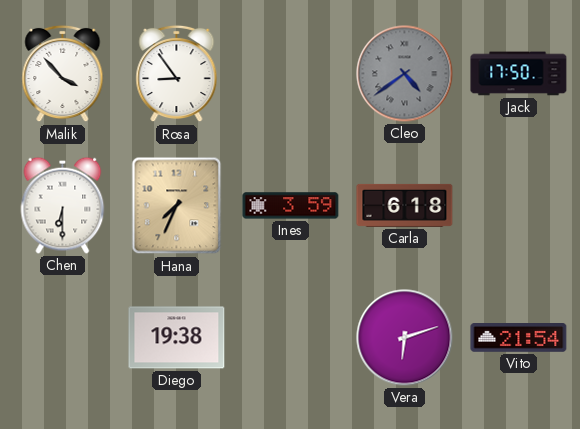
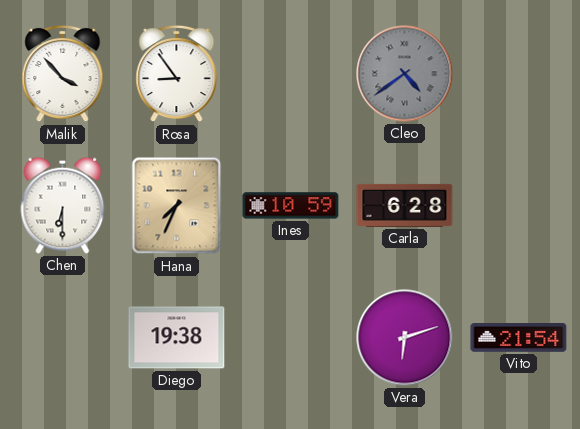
Jack: 17:50 -> none
Ines: 3:59 -> 10:59
Carla: 6:18 -> 6:28
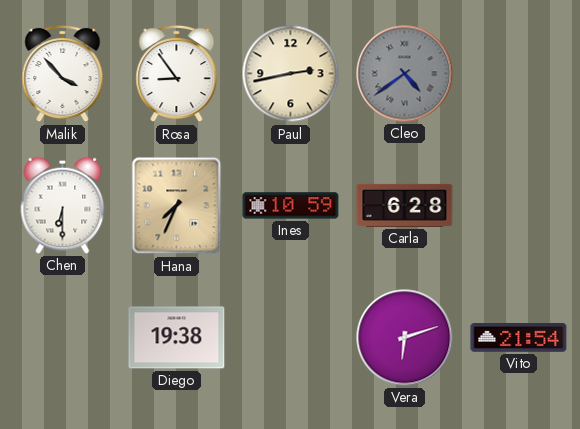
Paul: none -> 2:43
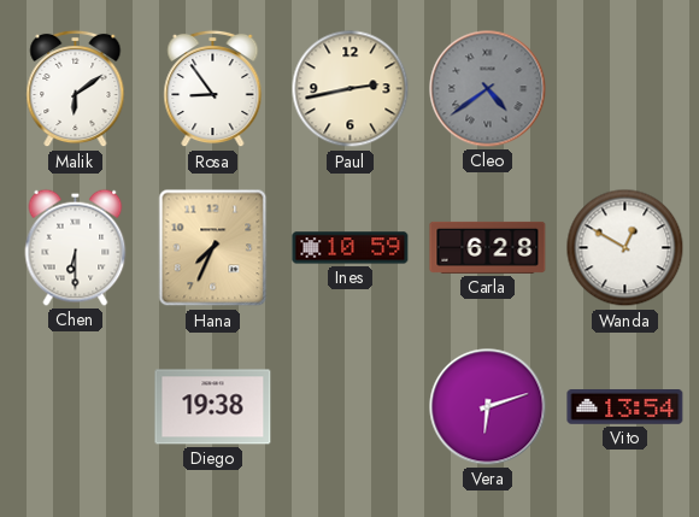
Malik: 3:53 -> 6:09
Wanda: none -> 12:50
Vito: 21:54 -> 13:54
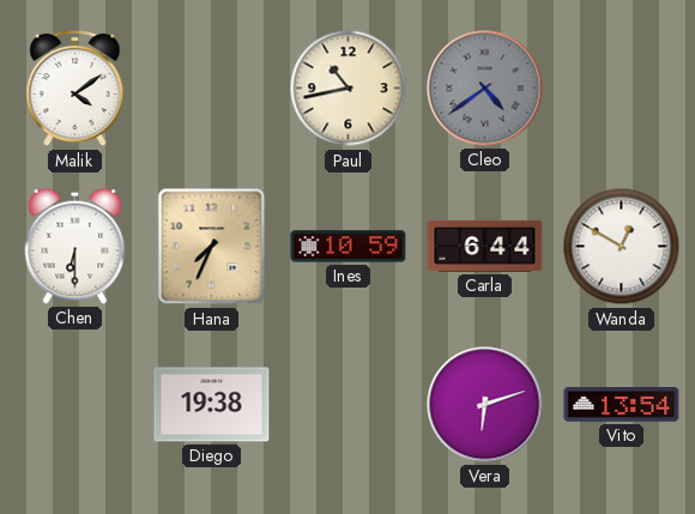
Malik: 6:09 -> 4:09
Rosa: 8:54 -> none
Paul: 2:43 -> 10:43
Carla: 6:28 -> 6:44
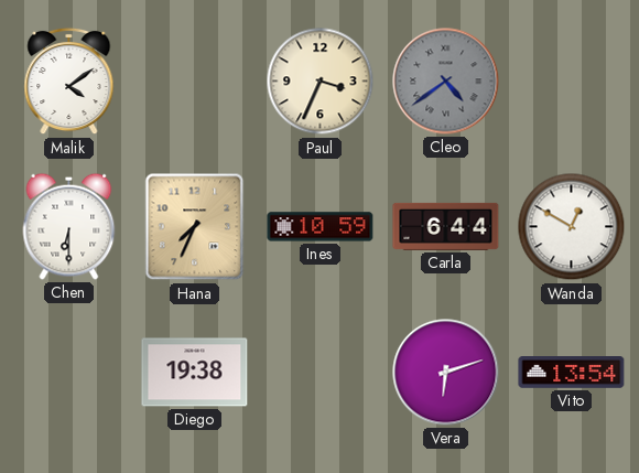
Paul: 10:43 -> 3:34
